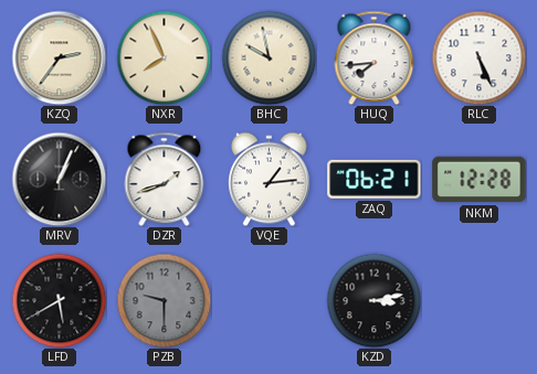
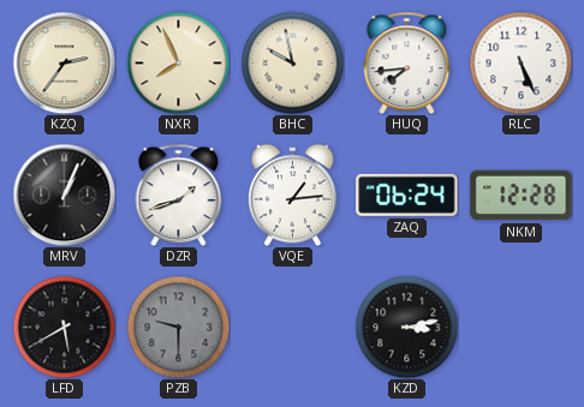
ZAQ: 06:21 -> 06:24
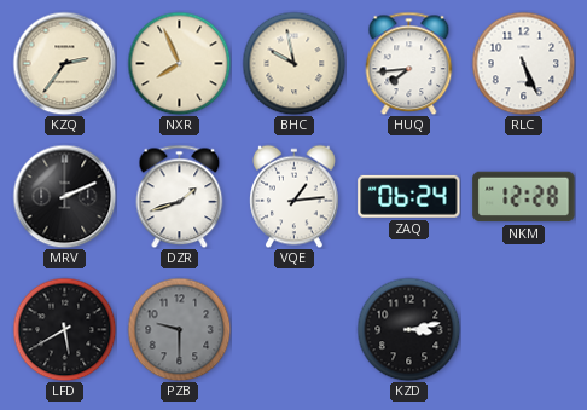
MRV: 1:04 -> 2:11
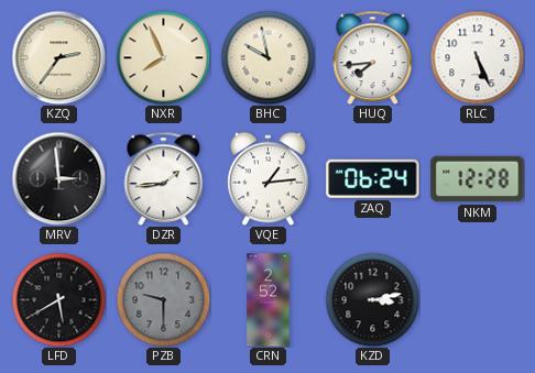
MRV: 2:11 -> 2:59
DZR: 1:42 -> 1:44
CRN: none -> 2:52
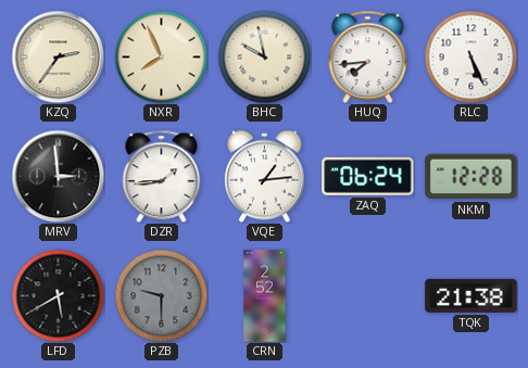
KZD: 3:13 -> none
TQK: none -> 21:38
